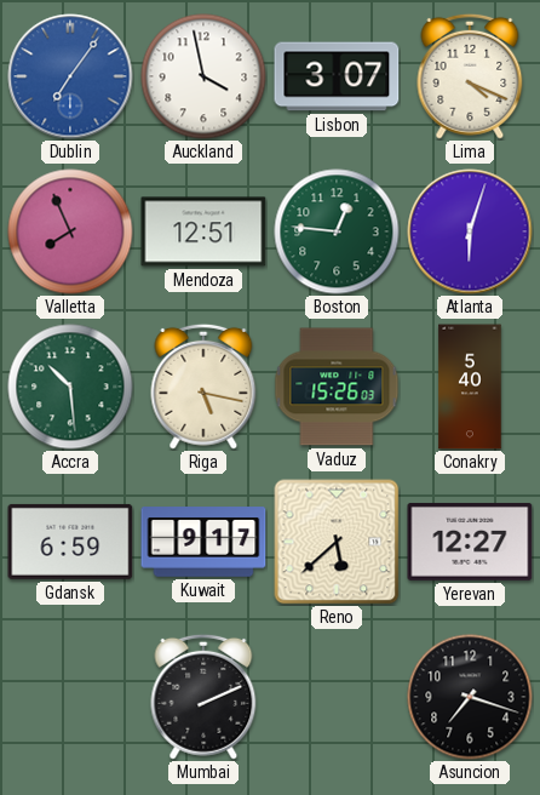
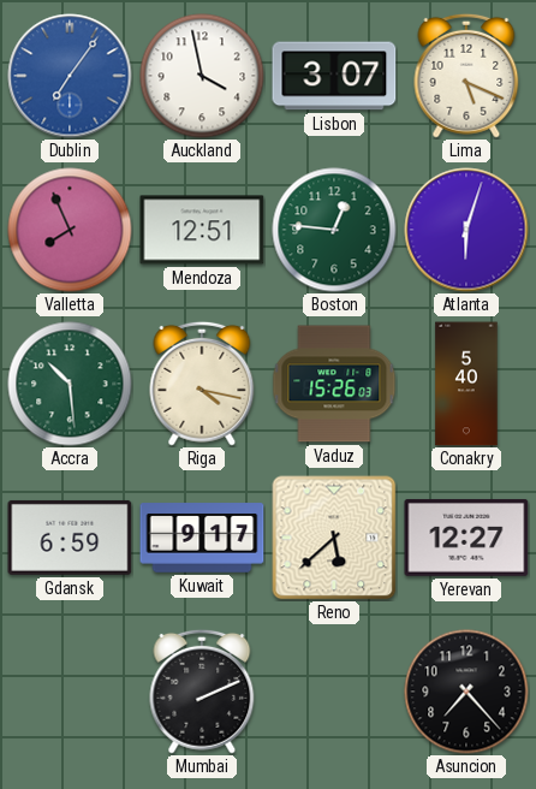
Lima: 4:19 -> 5:19
Riga: 5:17 -> 4:17
Asuncion: 7:18 -> 7:23
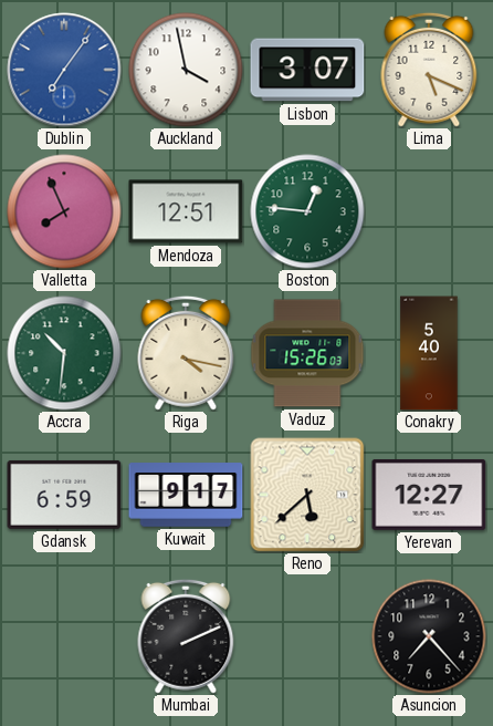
Atlanta: 6:03 -> none
Accra: 10:29 -> 10:31
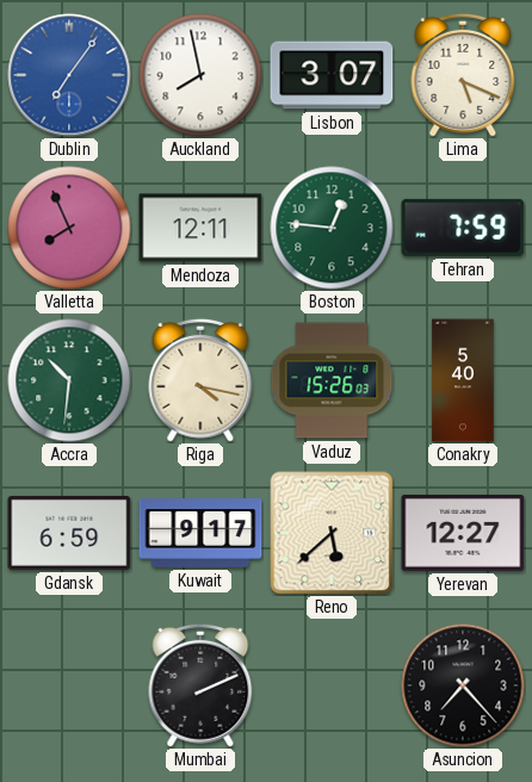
Auckland: 3:58 -> 7:58
Mendoza: 12:51 -> 12:11
Tehran: none -> 7:59
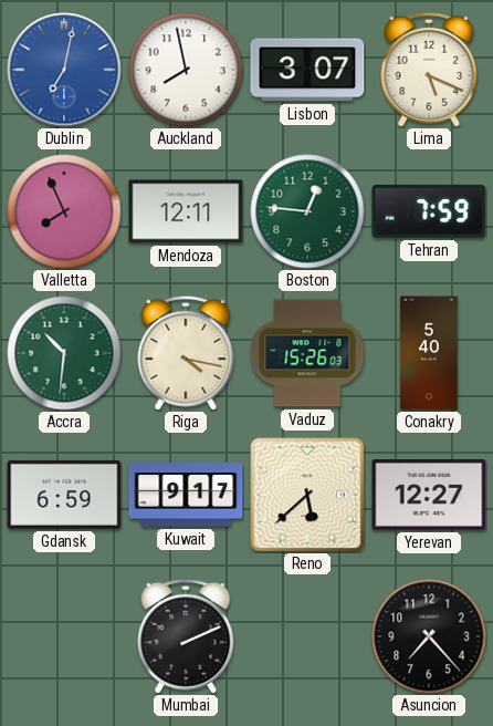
Dublin: 7:06 -> 7:02
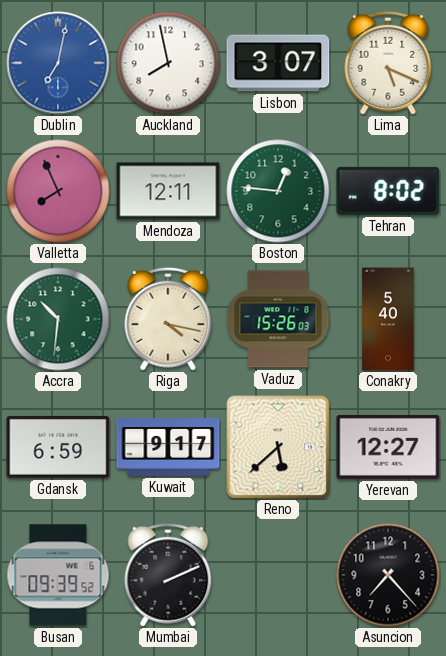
Tehran: 7:59 -> 8:02
Busan: none -> 09:39
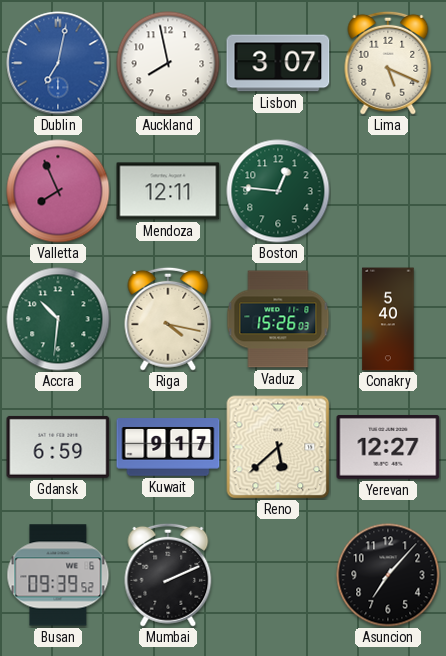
Tehran: 8:02 -> none
Asuncion: 7:23 -> 7:07
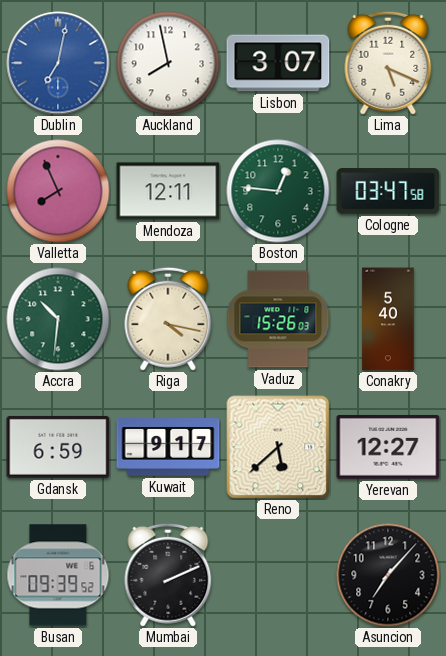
Cologne: none -> 03:47
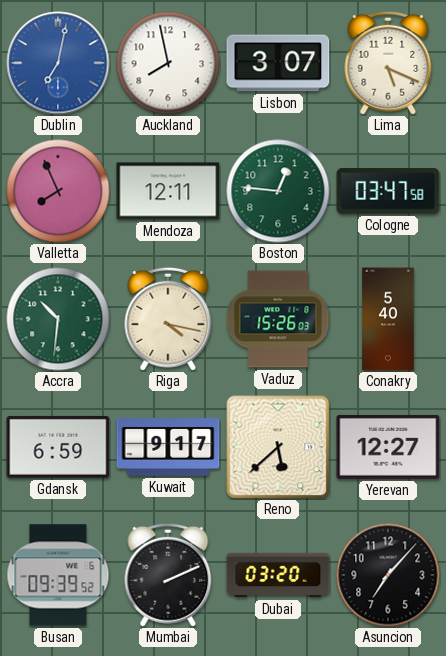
Dubai: none -> 03:20
